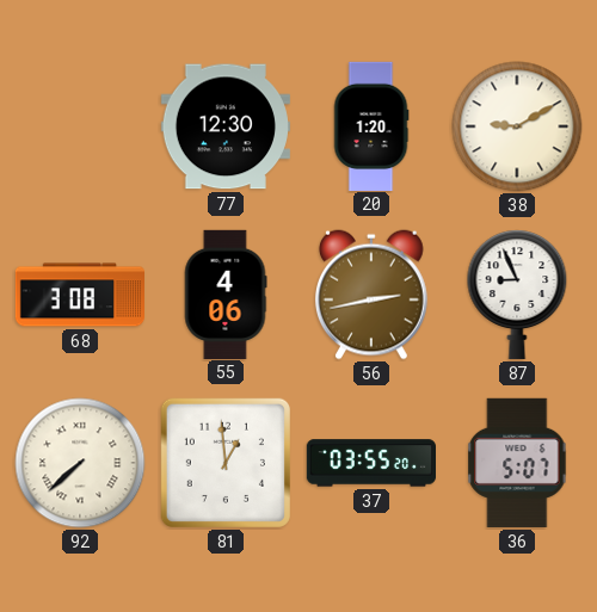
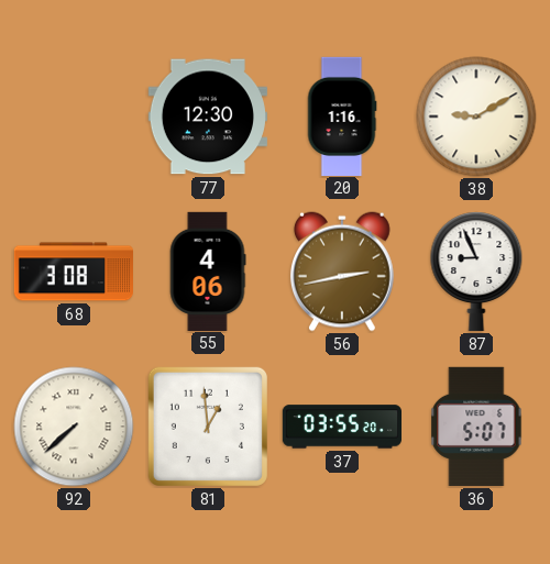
20: 1:20 -> 1:16
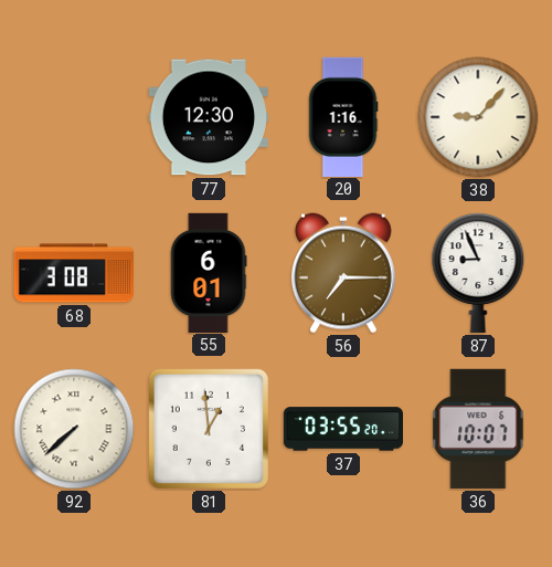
38: 9:10 -> 9:07
55: 4:06 -> 6:01
56: 2:43 -> 7:15
36: 5:07 -> 10:07
